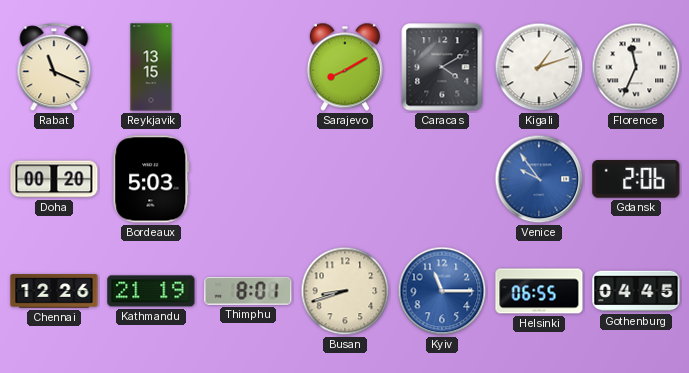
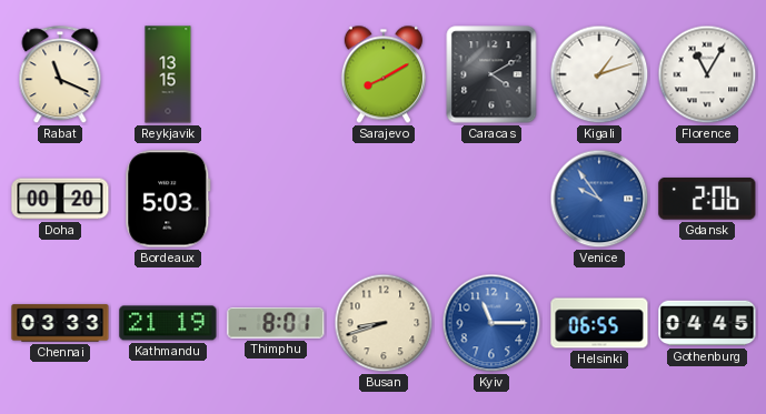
Florence: 11:34 -> 11:05
Chennai: 12:26 -> 03:33
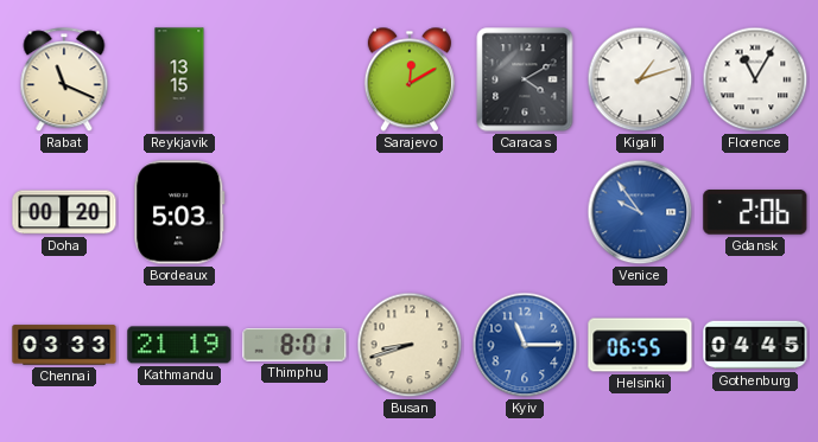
Sarajevo: 8:10 -> 12:10
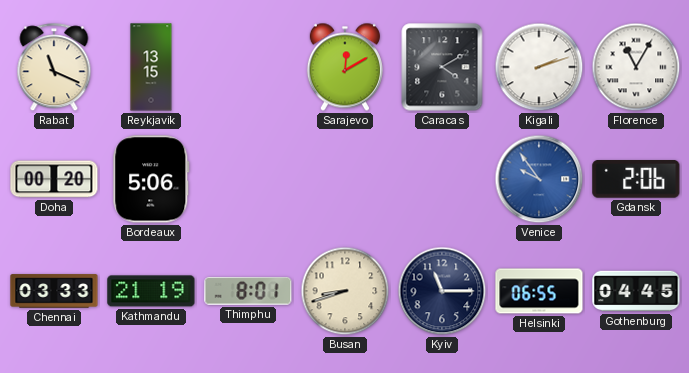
Kigali: 1:12 -> 2:12
Bordeaux: 5:03 -> 5:06
Kyiv dial: blue -> navy
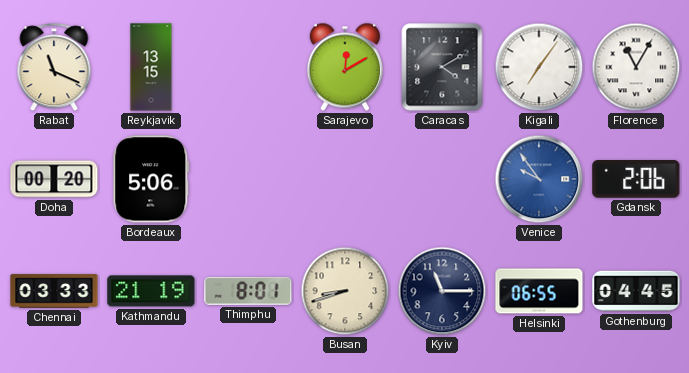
Kigali: 2:12 -> 7:06
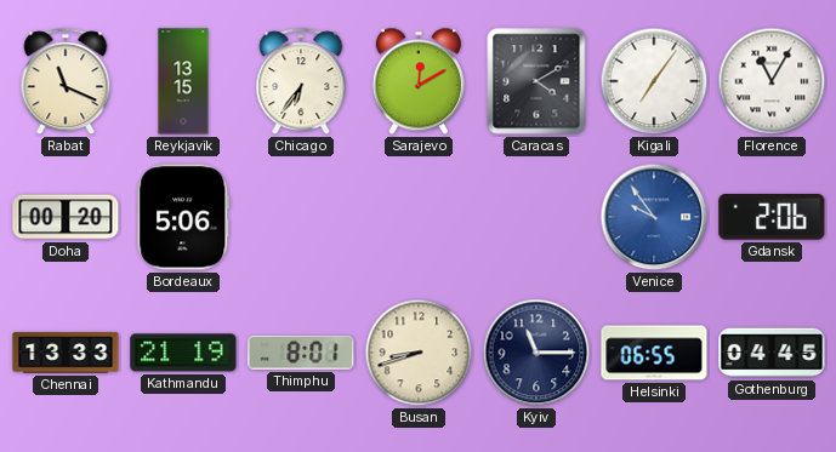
Chicago: none -> 6:36
Chennai: 03:33 -> 13:33
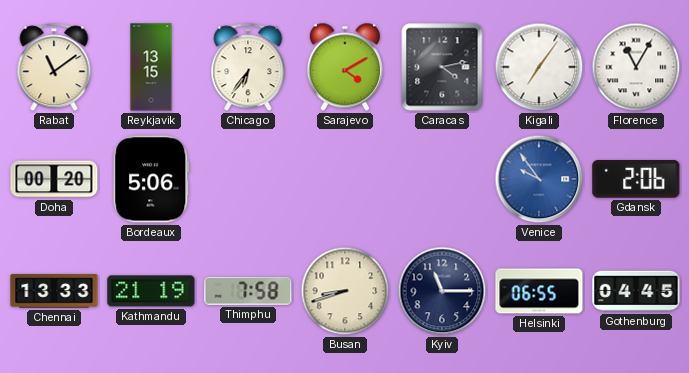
Rabat: 11:19 -> 11:09
Sarajevo: 12:10 -> 4:10
Caracas: 4:10 -> 4:13
Thimphu: 8:01 -> 7:58
